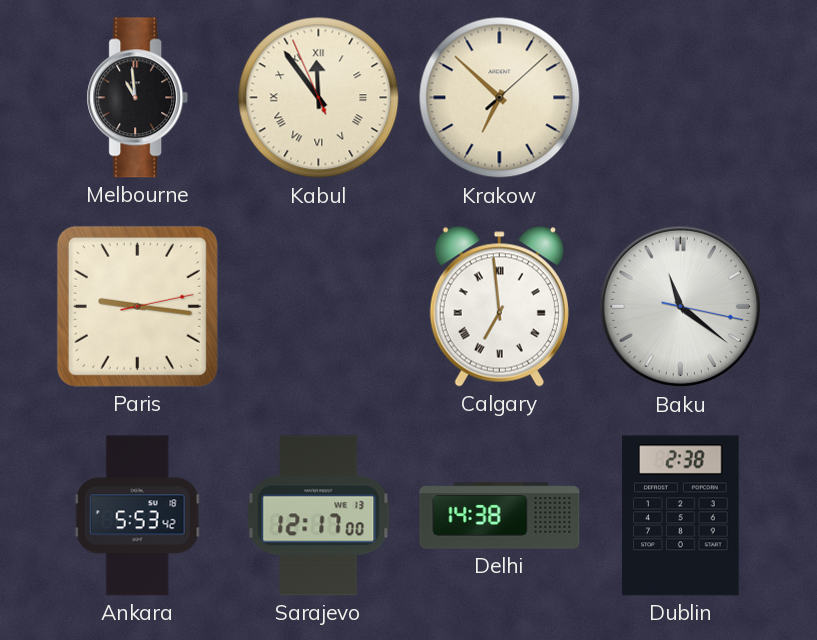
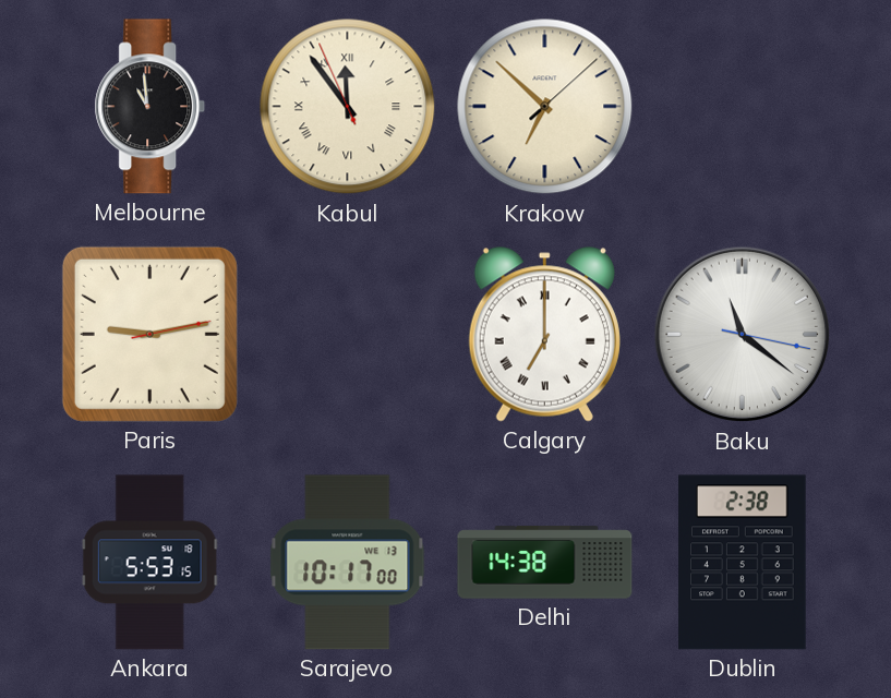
Paris: 9:16 -> 9:13
Calgary: 6:59 -> 7:00
Ankara: 5:53:42 -> 5:53:15
Sarajevo: 12:17 -> 10:17
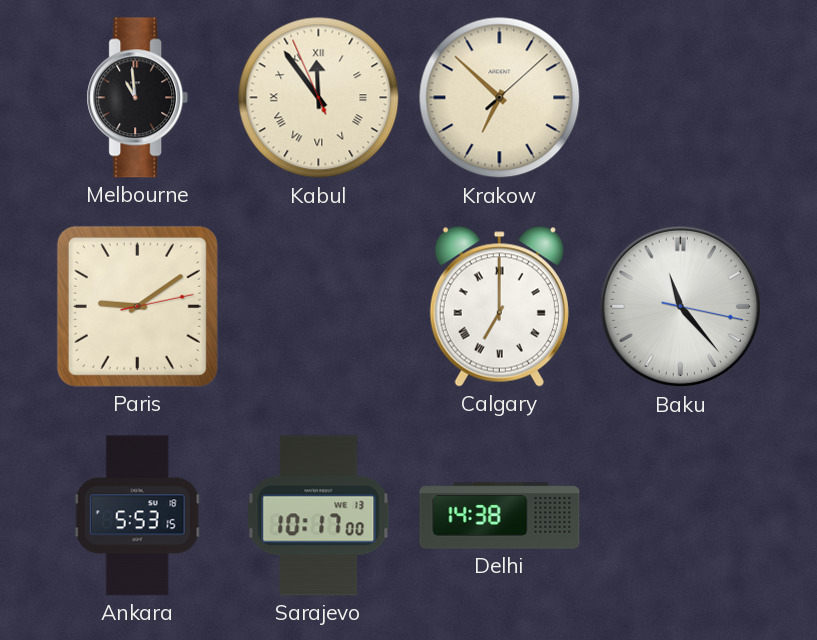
Paris: 9:13 -> 9:09
Baku: 11:21 -> 11:23
Dublin: 2:38 -> none
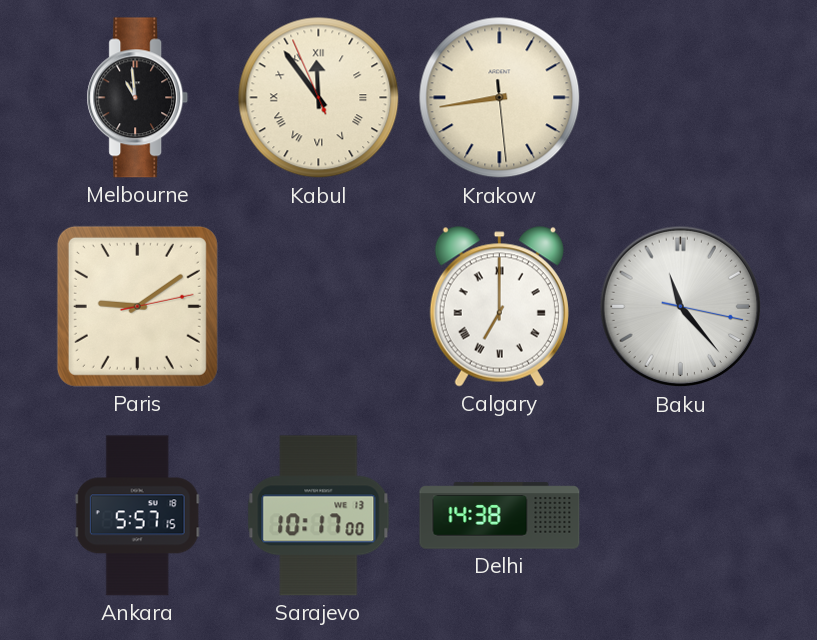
Krakow: 6:52 -> 8:43
Ankara: 5:53 -> 5:57
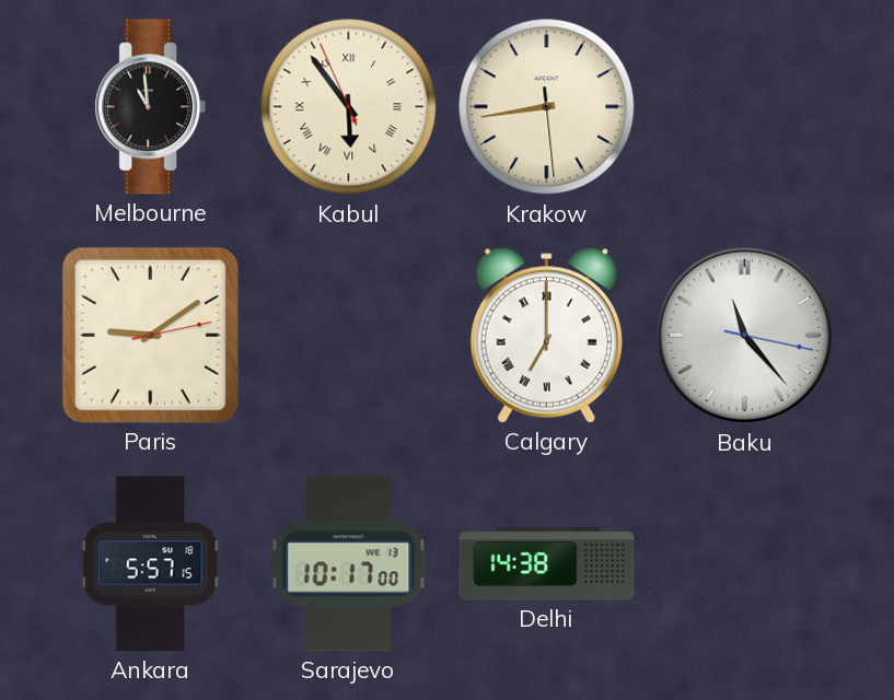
Kabul: 11:53 -> 5:53
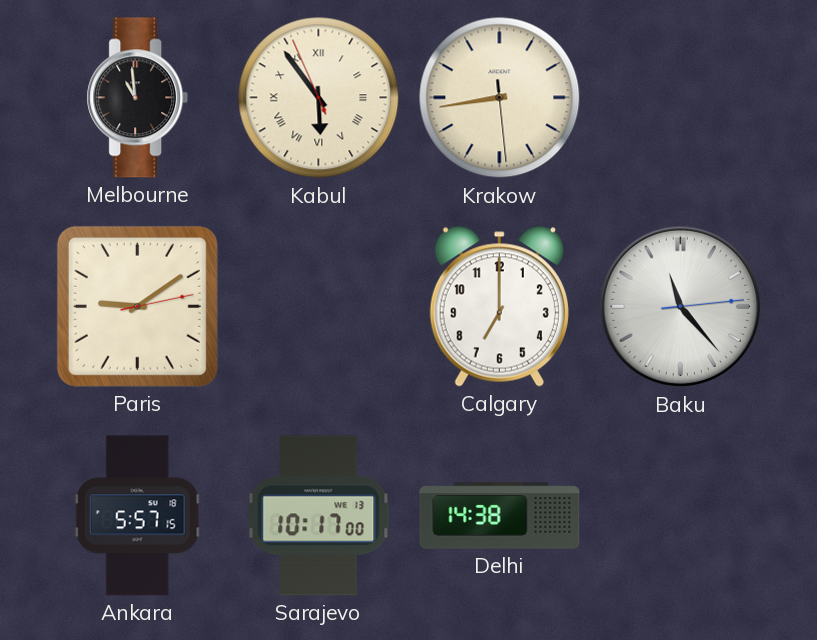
Calgary numerals: Roman -> Arabic
Baku: 11:23:17 -> 11:23:14
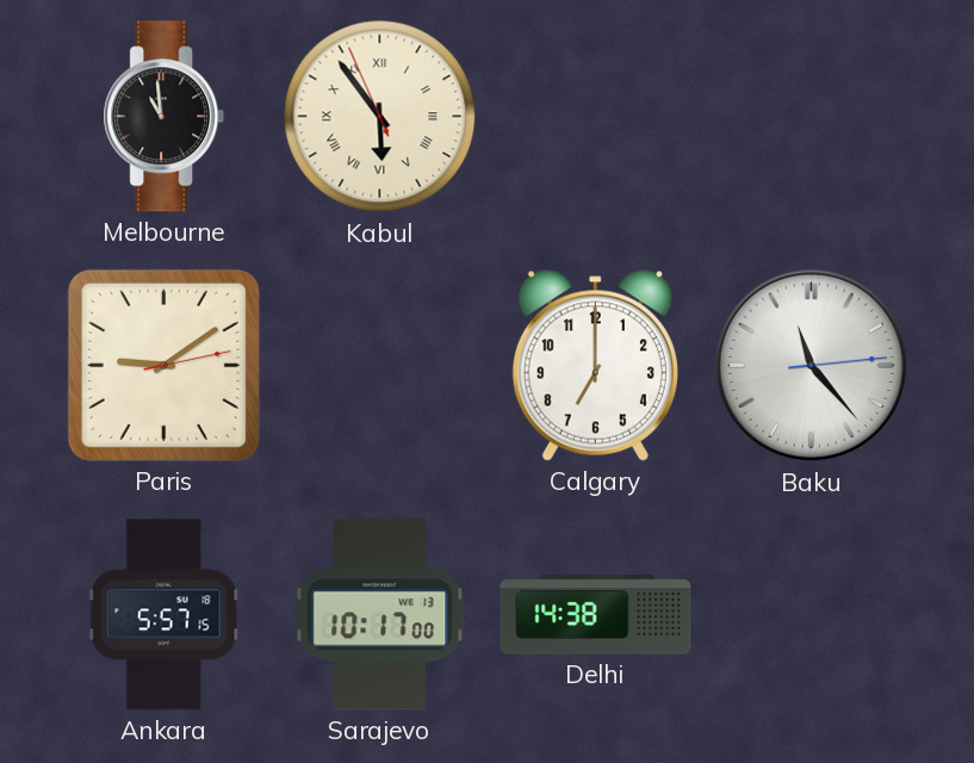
Krakow: 8:43 -> none
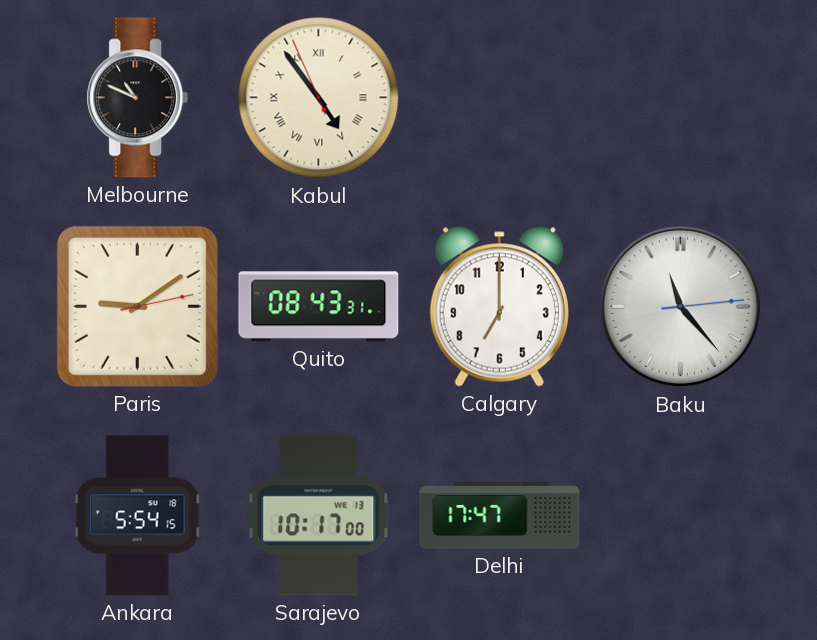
Melbourne: 10:59 -> 10:49
Kabul: 5:53 -> 4:53
Quito: none -> 08:43
Ankara: 5:57 -> 5:54
Delhi: 14:38 -> 17:47
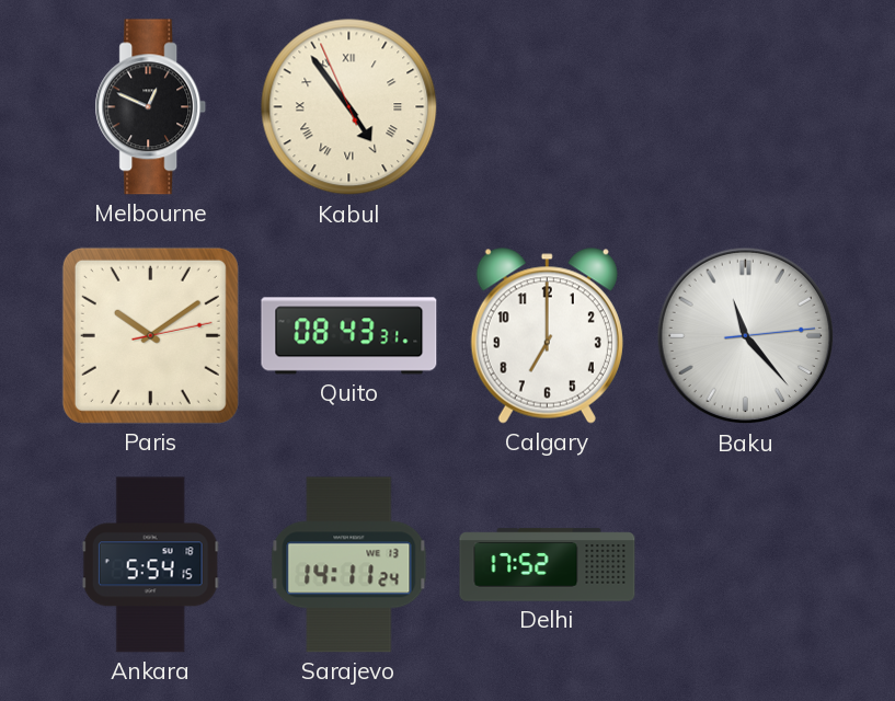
Melbourne: 10:49 -> 12:49
Paris: 9:09 -> 10:09
Sarajevo: 10:17 -> 14:11
Delhi: 17:47 -> 17:52
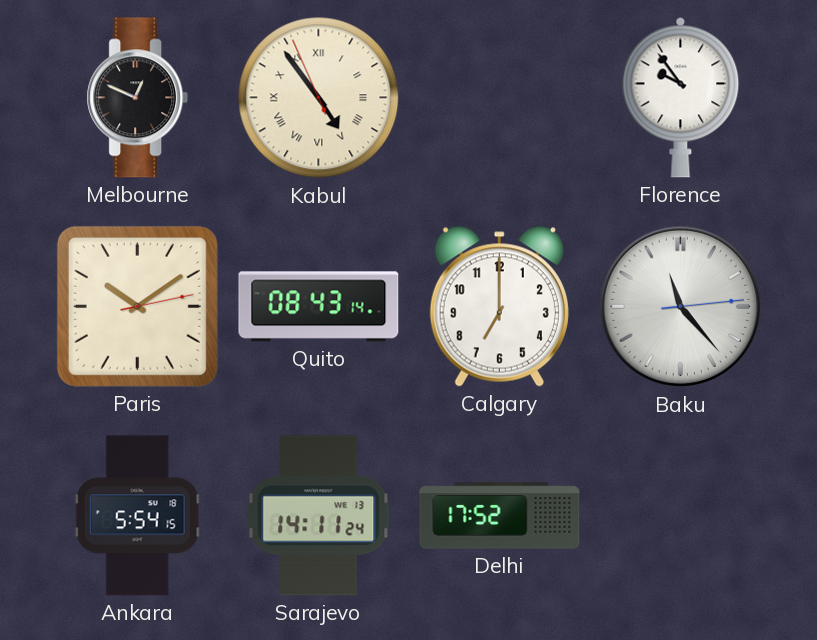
Florence: none -> 9:54
Quito: 08:43:31 -> 08:43:14
